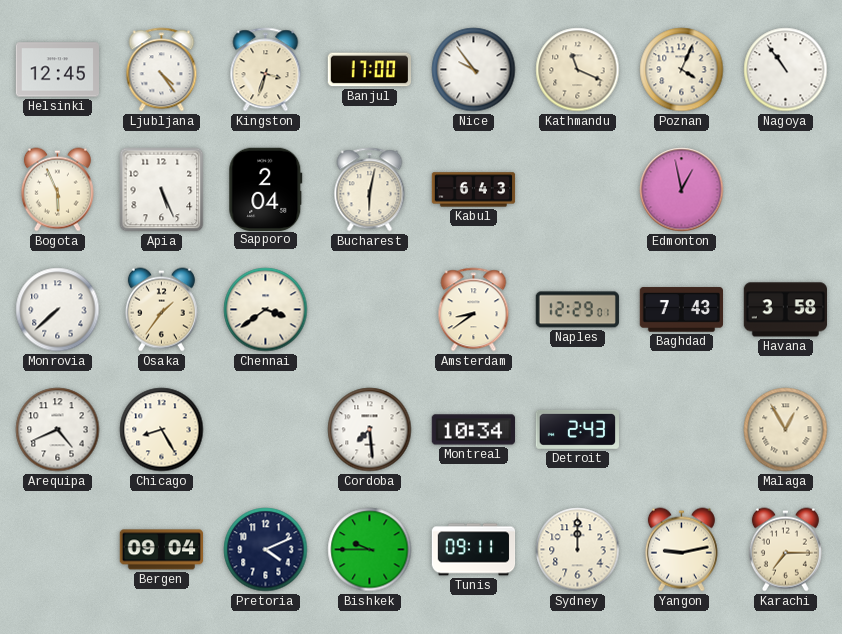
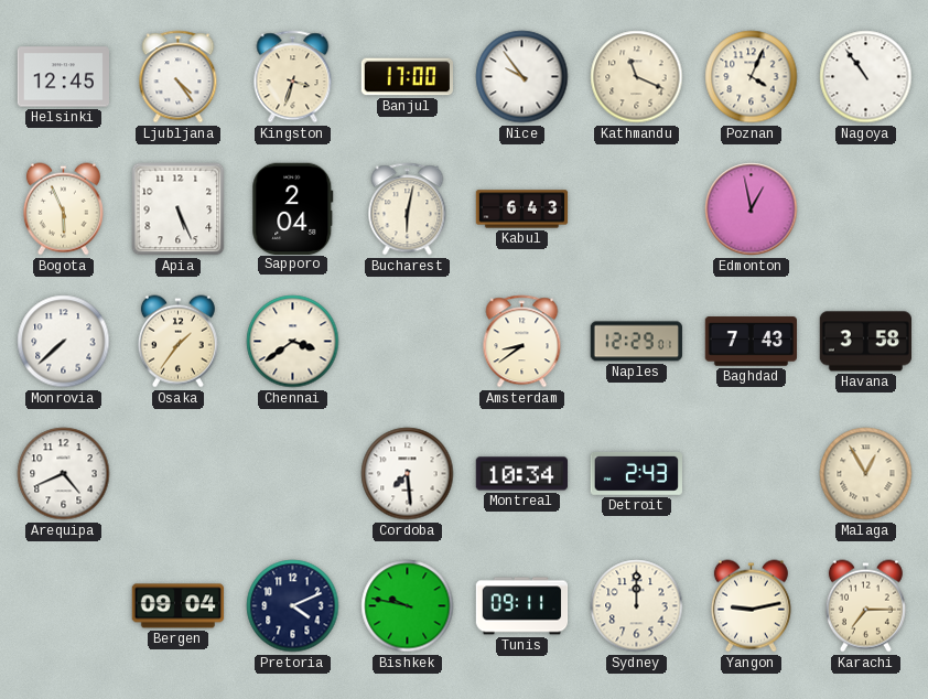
Chicago: 8:25 -> none
Bishkek: 9:45 -> 9:47
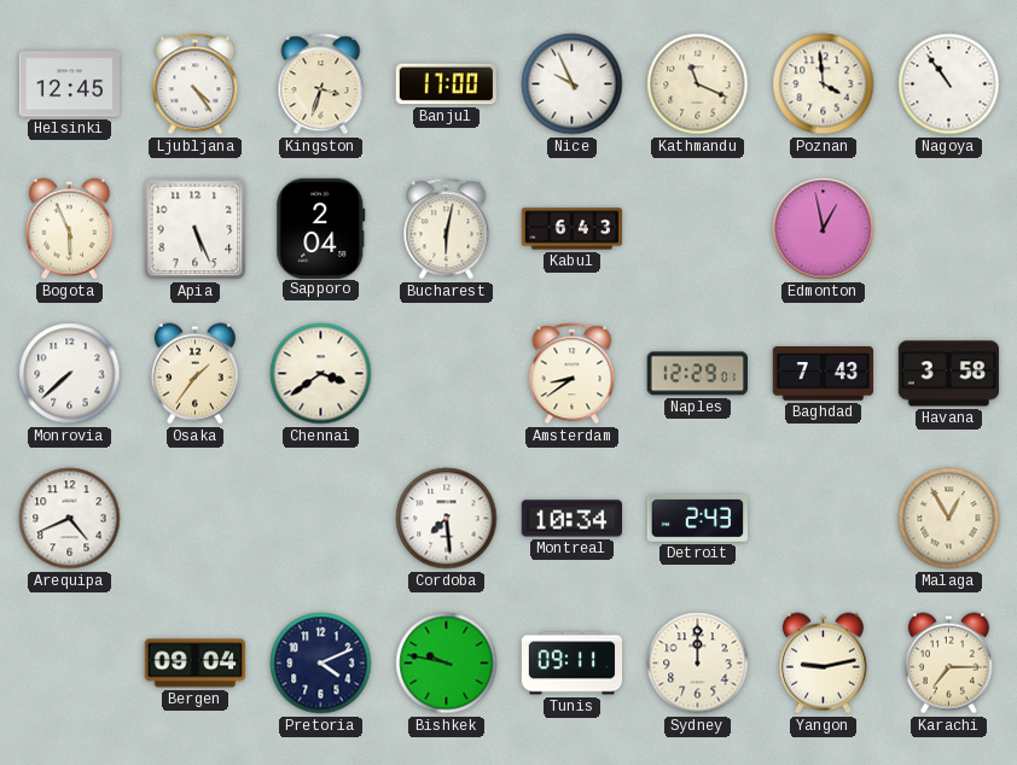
Nice: 9:54 -> 9:56
Poznan: 4:04 -> 3:59
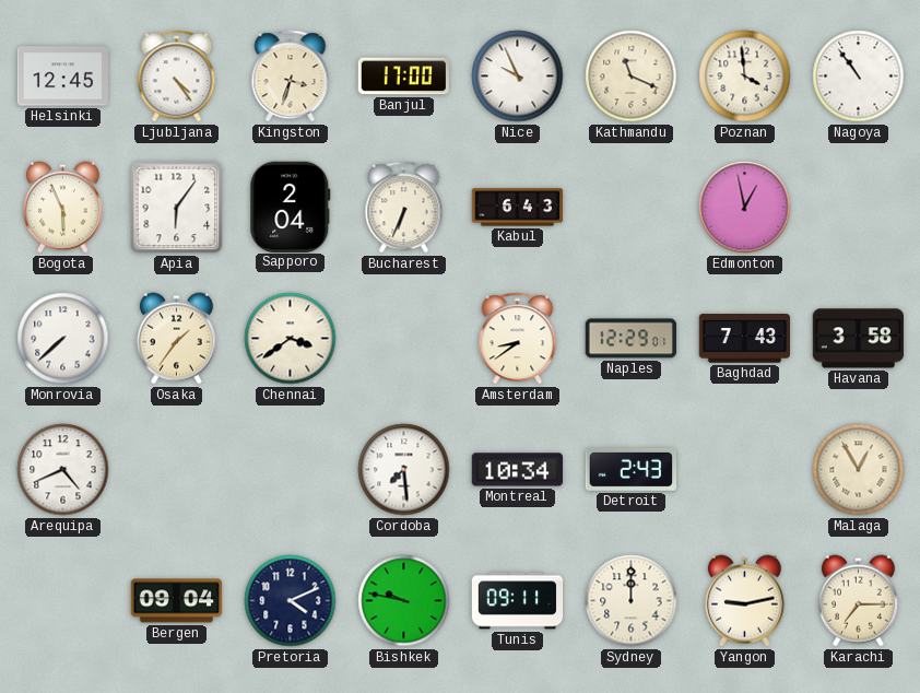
Apia: 5:26 -> 6:06
Bucharest: 6:02 -> 6:34
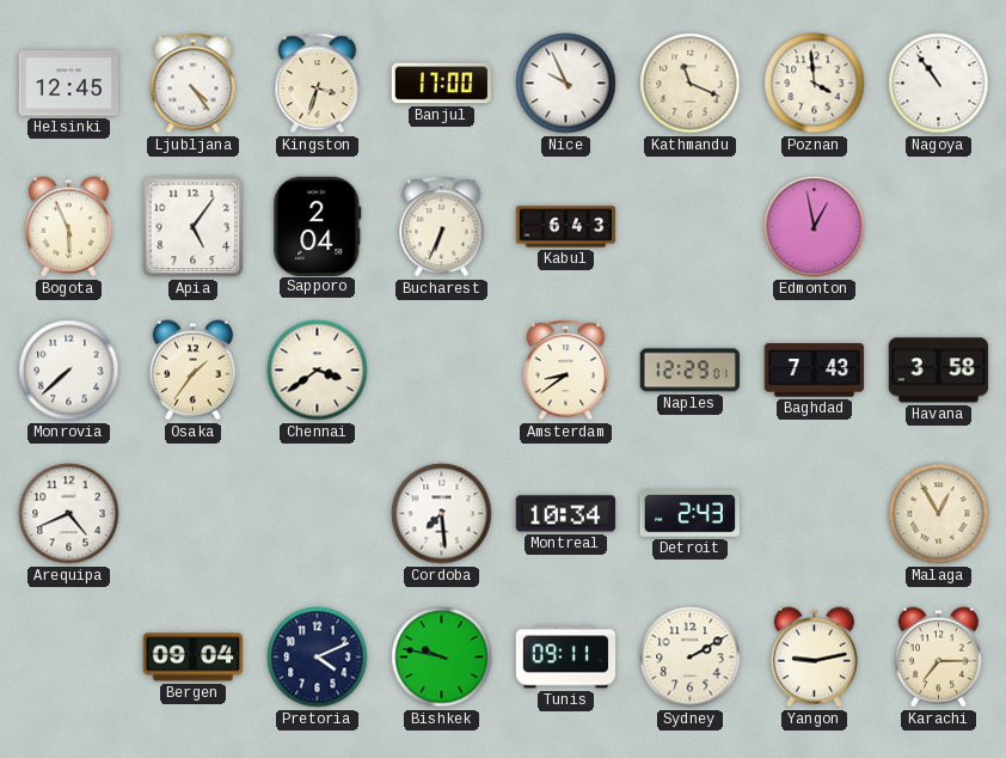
Apia: 6:06 -> 5:06
Sydney: 12:00 -> 2:10
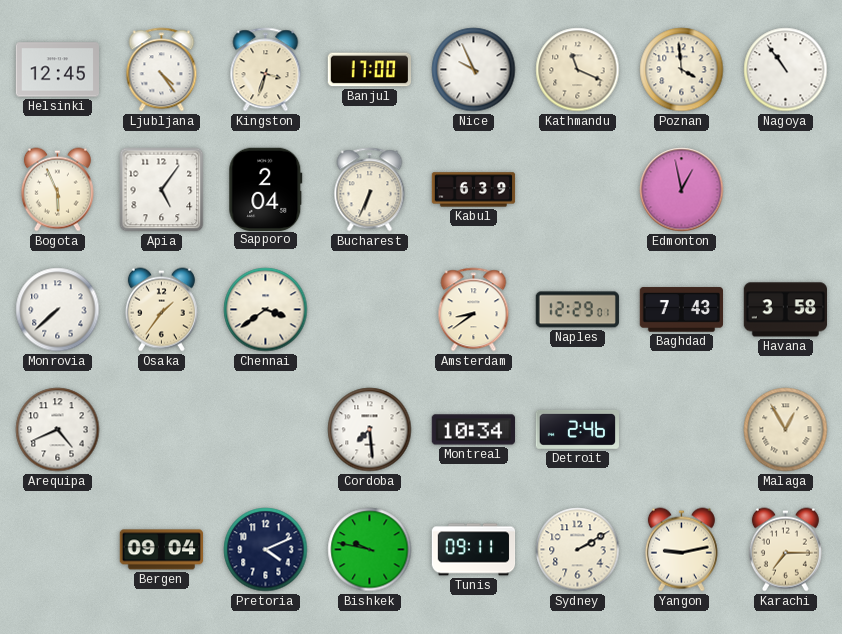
Kabul: 6:43 -> 6:39
Detroit: 2:43 -> 2:46
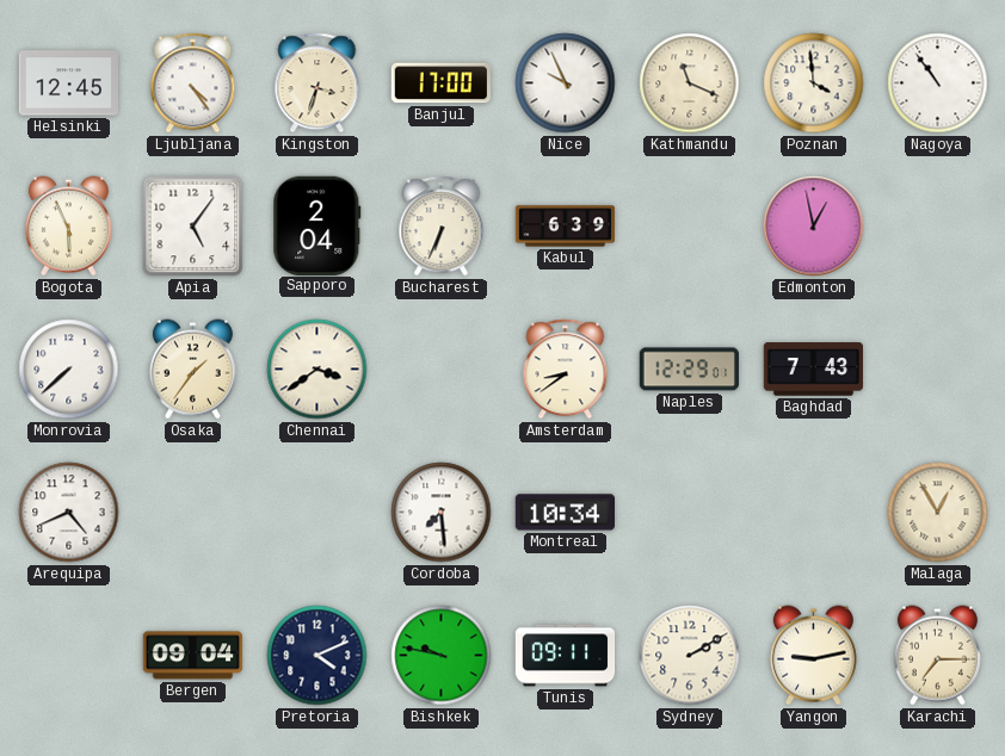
Havana: 3:58 -> none
Detroit: 2:46 -> none
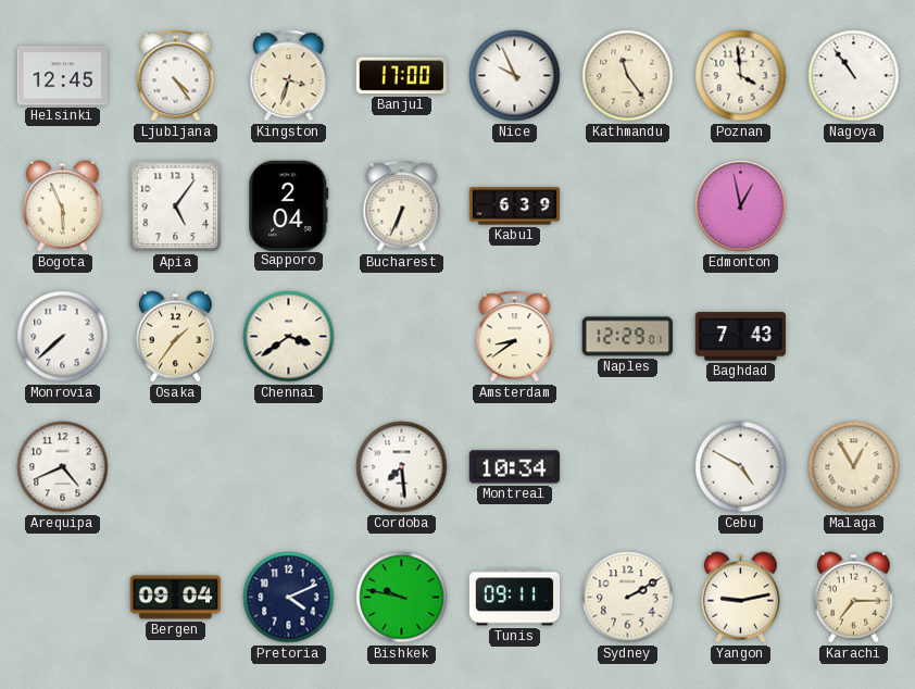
Kathmandu: 11:19 -> 11:24
Cebu: none -> 4:50
